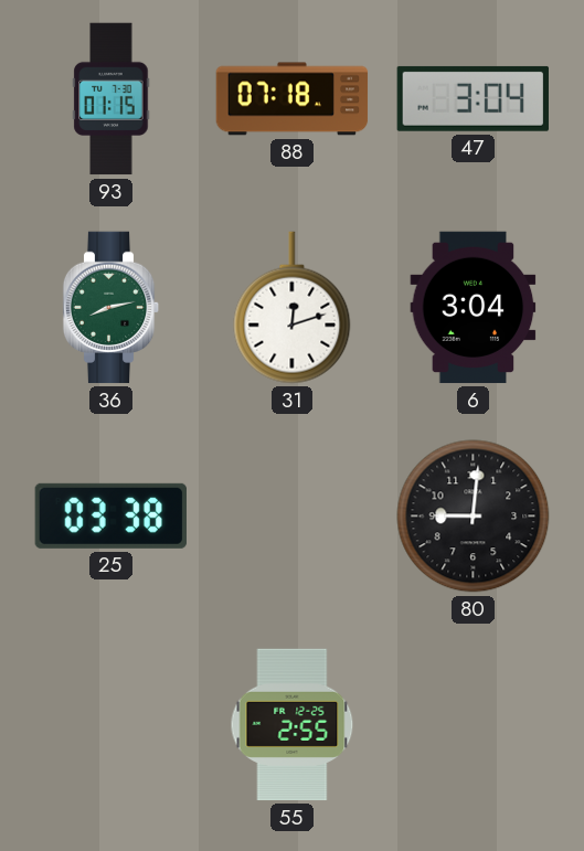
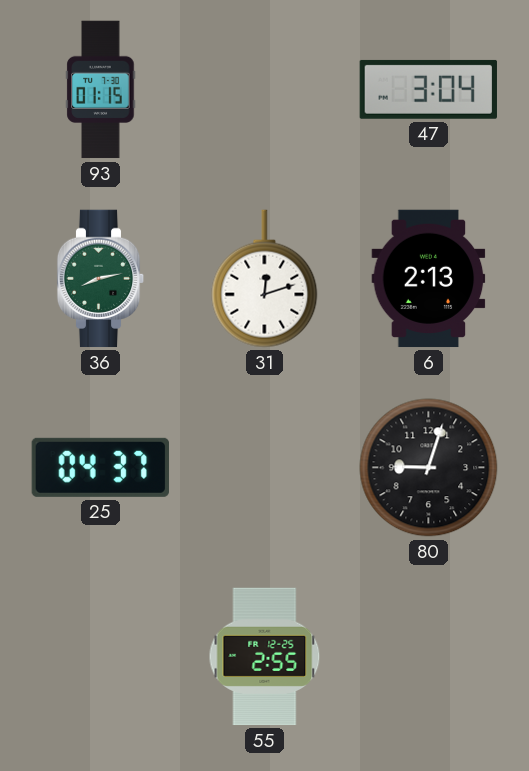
88: 07:18 -> none
6: 3:04 -> 2:13
25: 03:38 -> 04:37
80: 9:01 -> 9:03
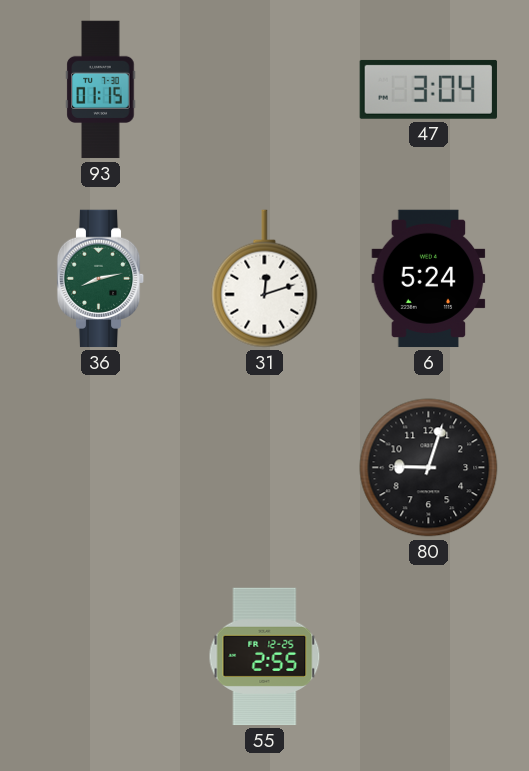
6: 2:13 -> 5:24
25: 04:37 -> none
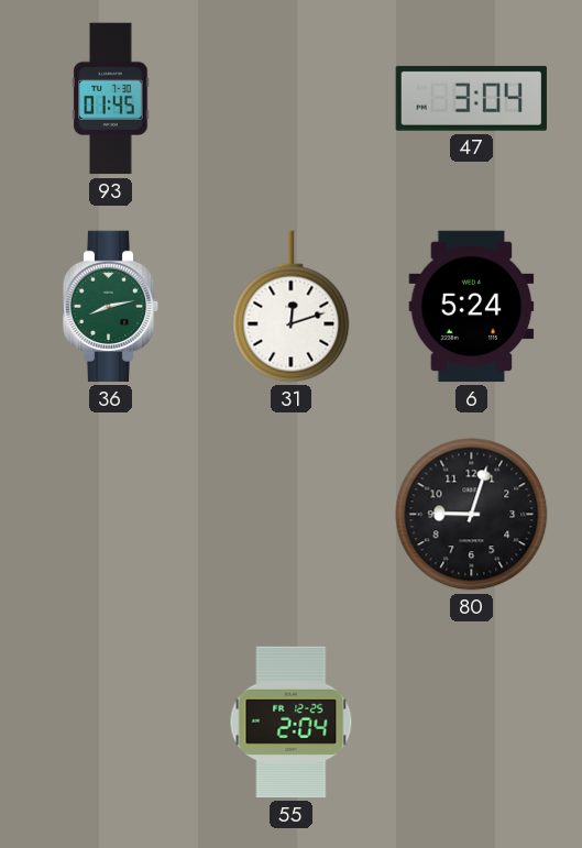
93: 01:15 -> 01:45
55: 2:55 -> 2:04
